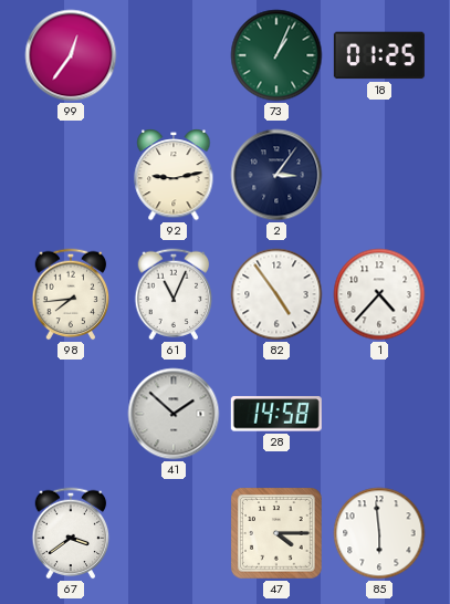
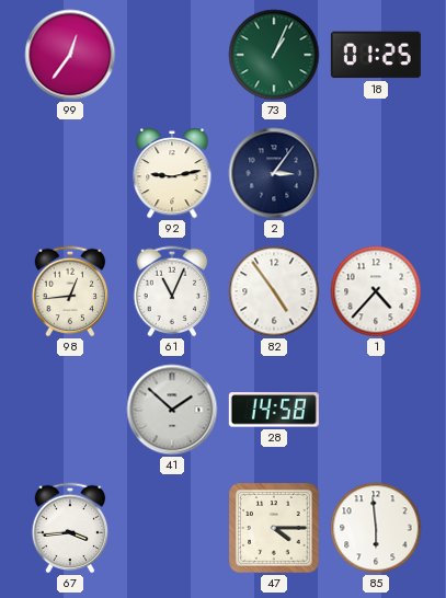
98: 7:44 -> 12:44
67: 3:39 -> 3:44
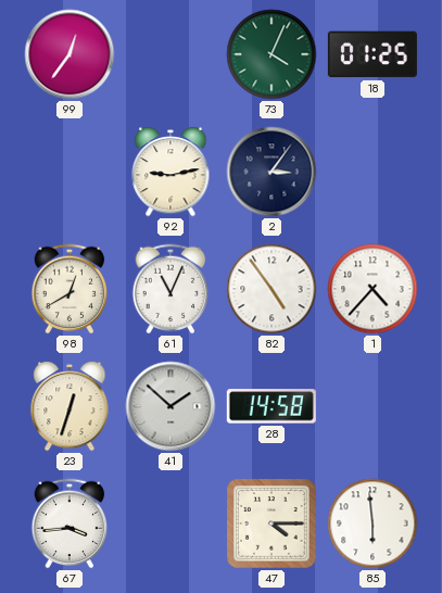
73: 1:04 -> 4:04
98: 12:44 -> 12:40
23: none -> 12:33
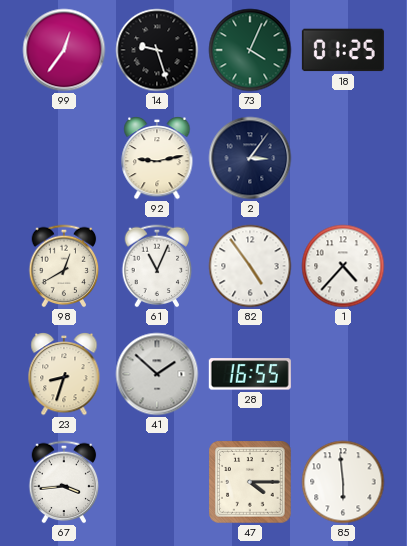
14: none -> 9:27
23: 12:33 -> 8:33
28: 14:58 -> 16:55
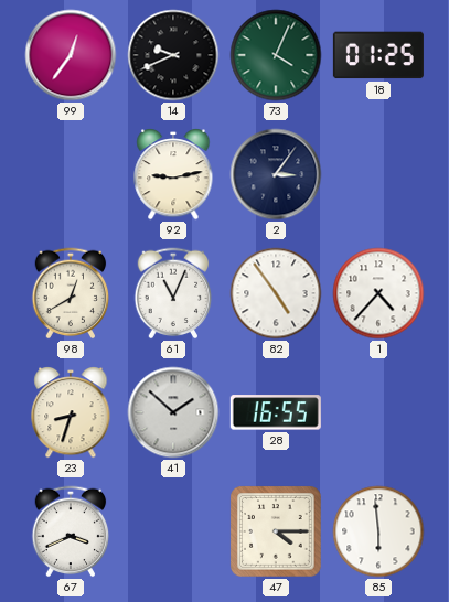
14: 9:27 -> 9:41
67: 3:44 -> 3:41
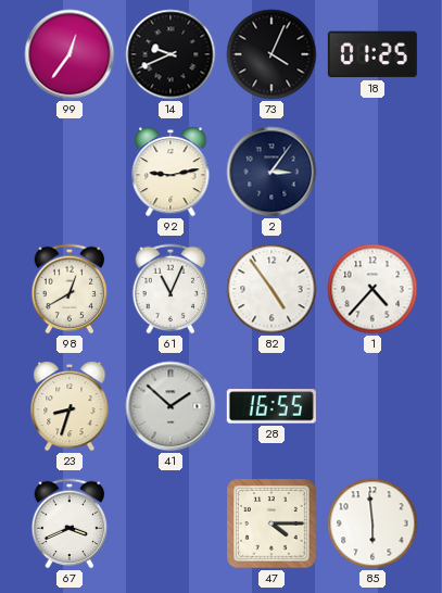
73 dial: green -> black
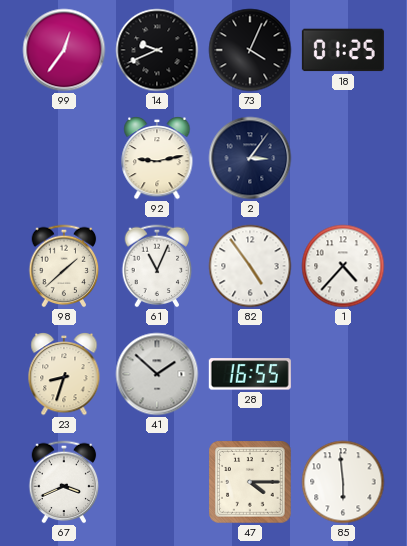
98: 12:40 -> 1:38
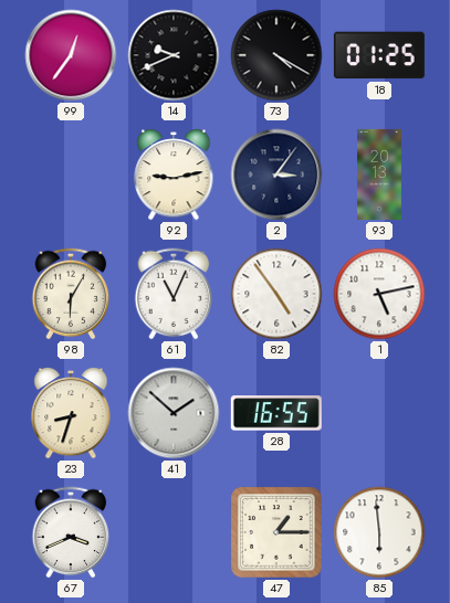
73: 4:04 -> 4:20
93: none -> 20:13
98: 1:38 -> 6:05
1: 4:37 -> 5:13
47: 4:15 -> 1:15
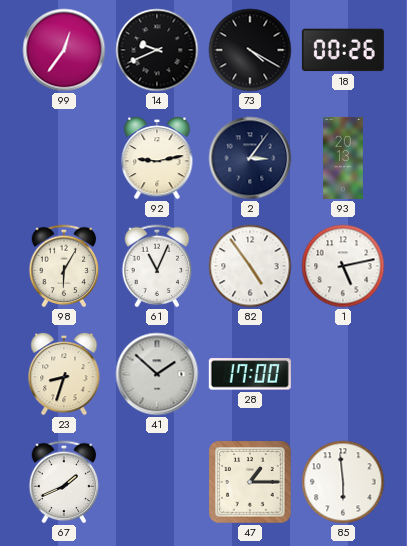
18: 01:25 -> 00:26
28: 16:55 -> 17:00
67: 3:41 -> 1:41
